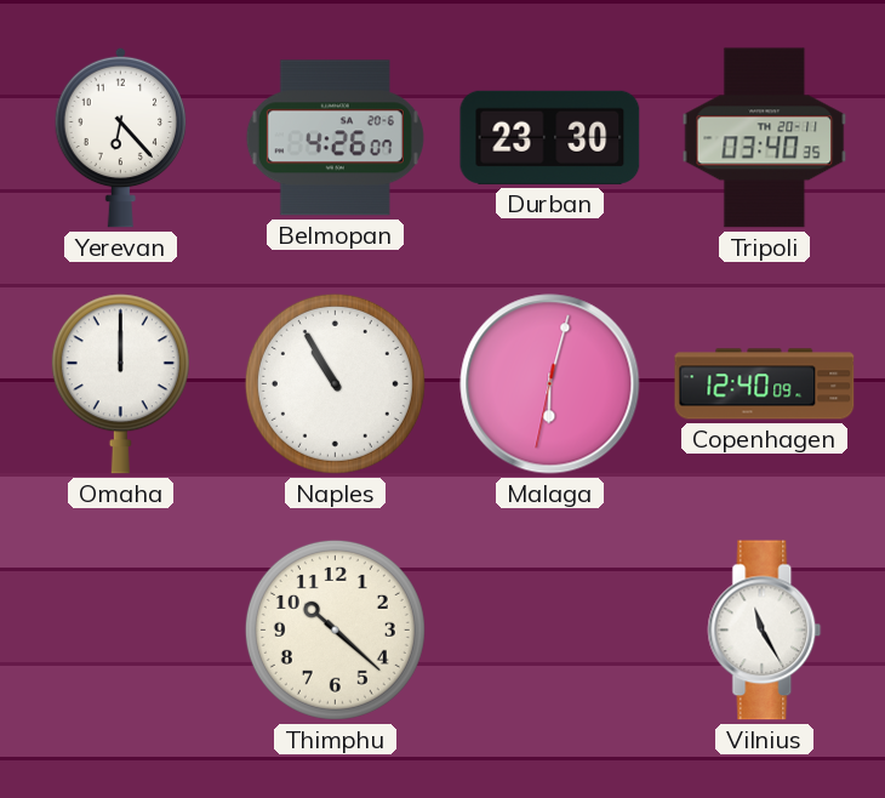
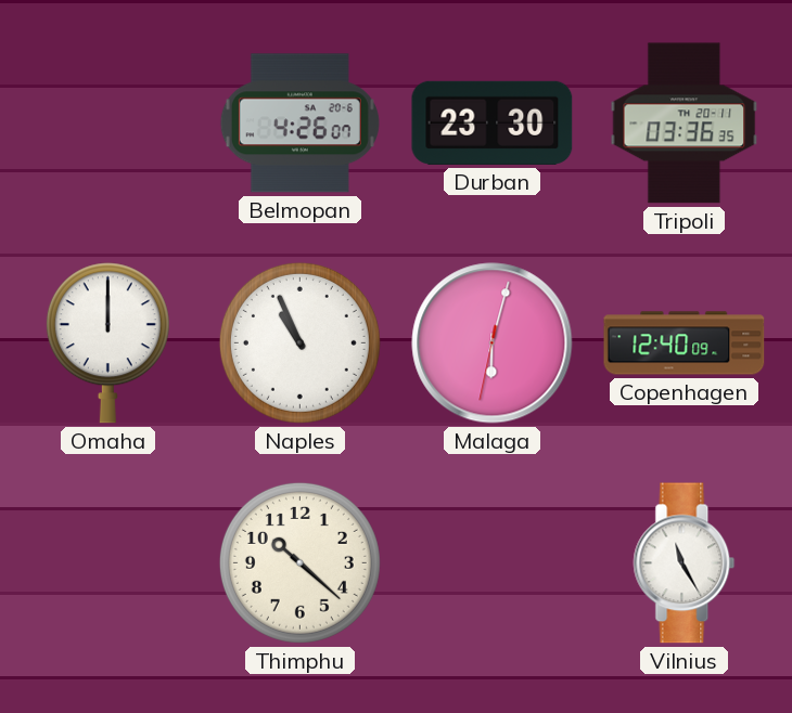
Yerevan: 6:23 -> none
Tripoli: 03:40 -> 03:36
Naples: 10:55 -> 10:56
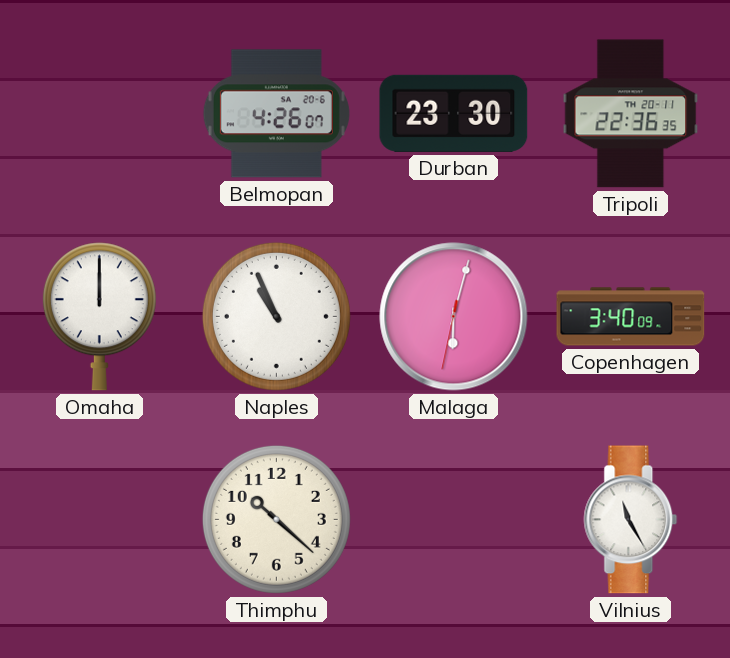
Tripoli: 03:36 -> 22:36
Copenhagen: 12:40 -> 3:40
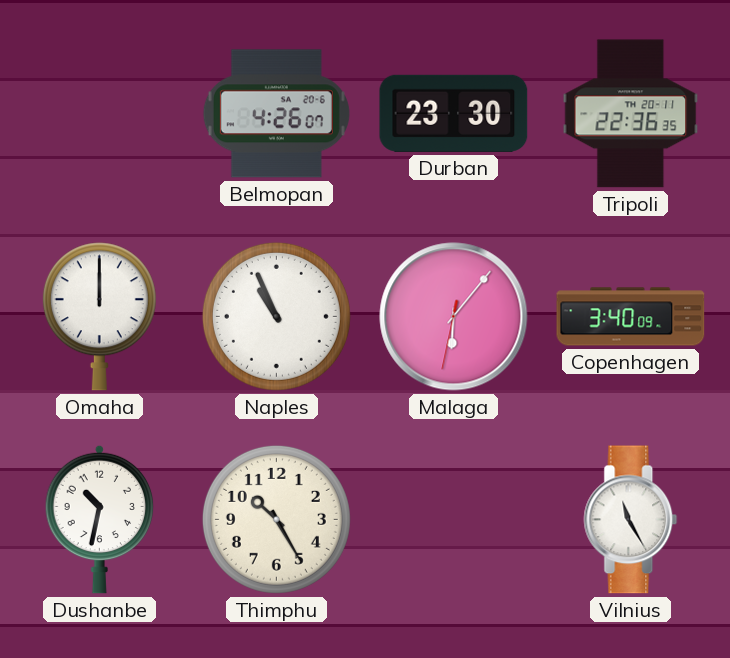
Malaga: 6:02 -> 6:06
Dushanbe: none -> 10:32
Thimphu: 10:22 -> 10:25
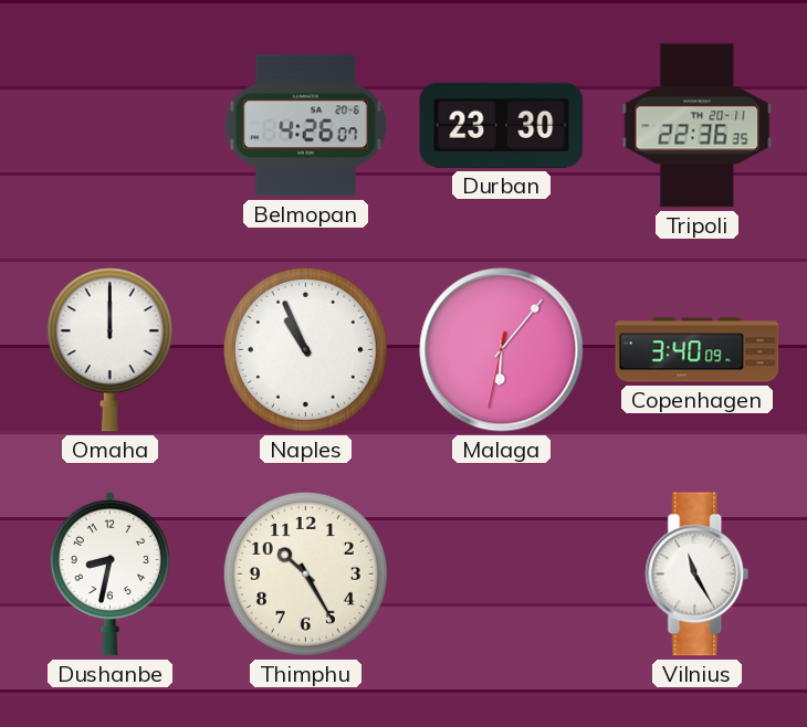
Dushanbe: 10:32 -> 8:32
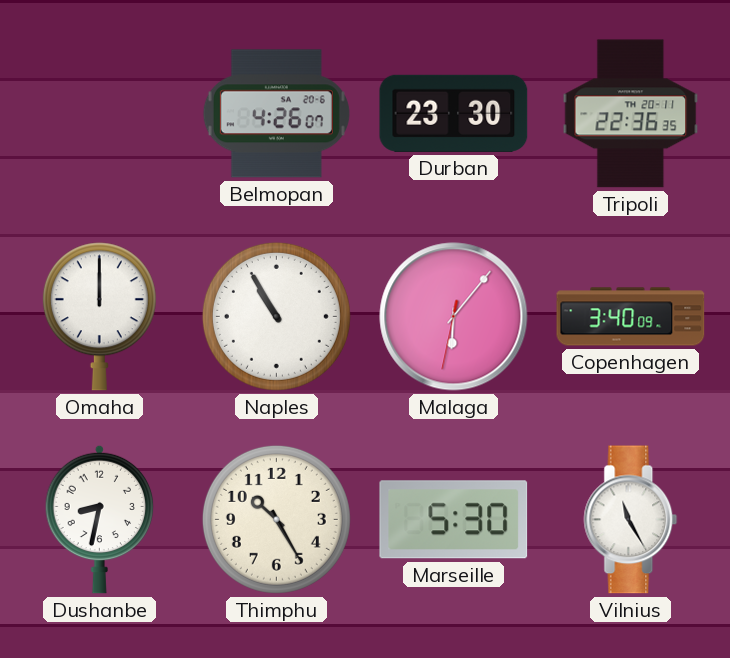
Naples: 10:56 -> 10:55
Marseille: none -> 5:30
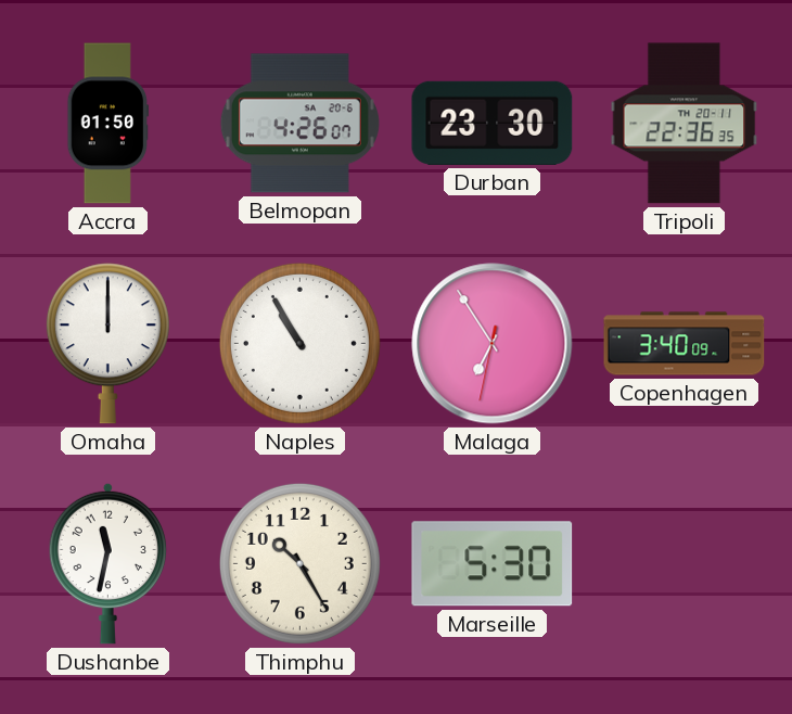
Accra: none -> 01:50
Malaga: 6:06 -> 6:54
Dushanbe: 8:32 -> 11:32
Vilnius: 11:25 -> none
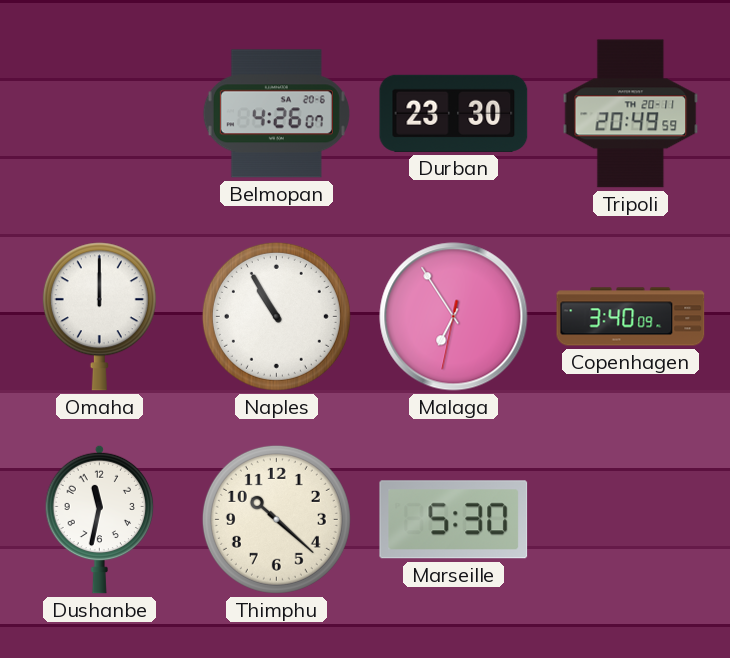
Accra: 01:50 -> none
Tripoli: 22:36 -> 20:49
Thimphu: 10:25 -> 10:22
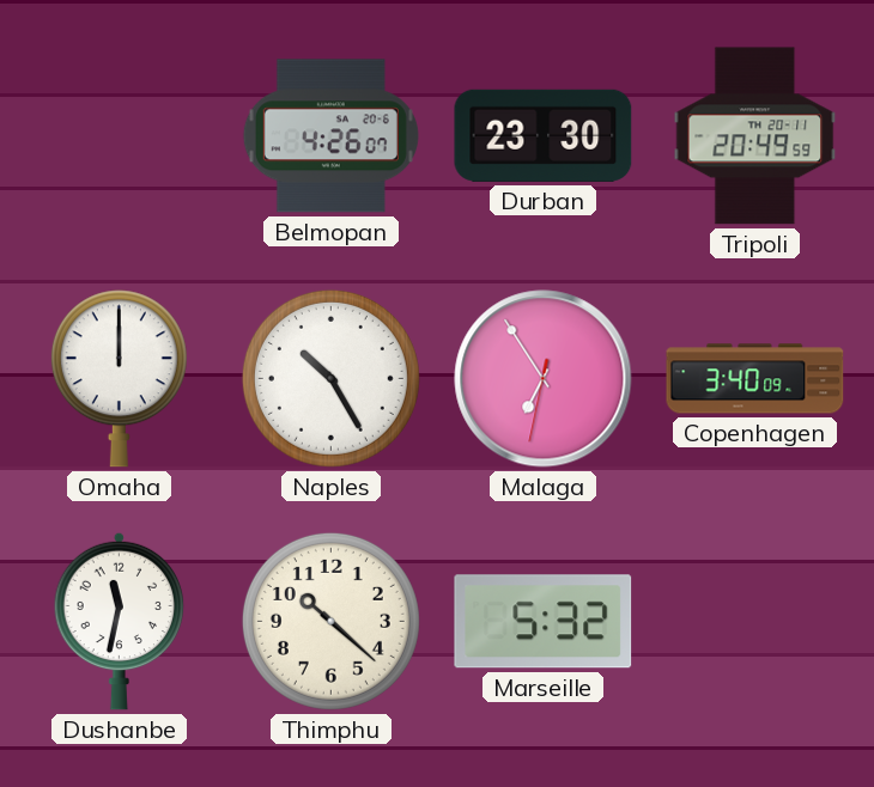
Naples: 10:55 -> 10:25
Marseille: 5:30 -> 5:32
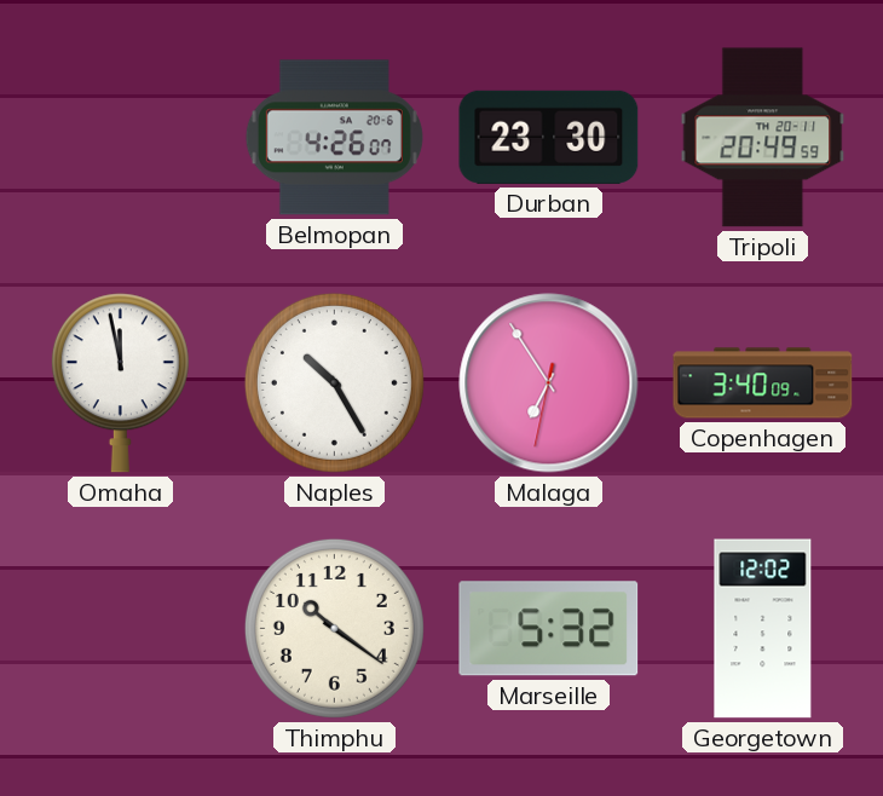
Omaha: 12:00 -> 11:58
Dushanbe: 11:32 -> none
Thimphu: 10:22 -> 10:21
Georgetown: none -> 12:02
